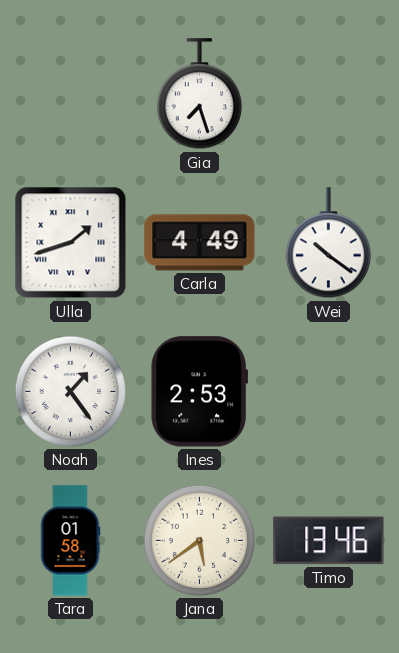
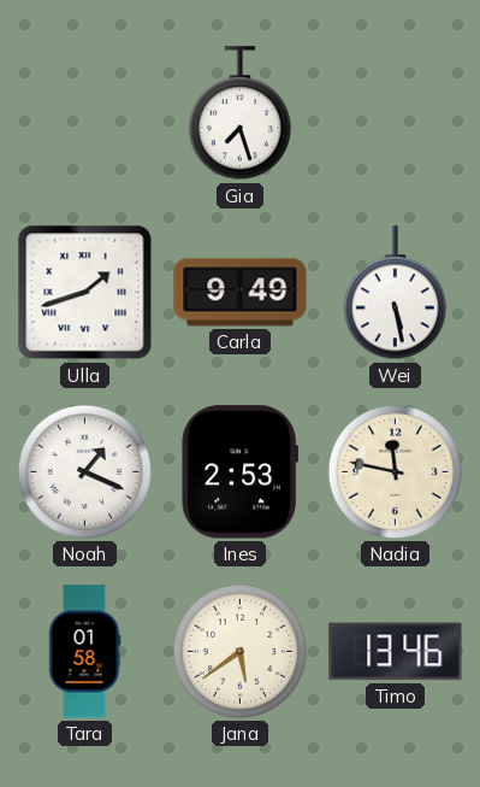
Carla: 4:49 -> 9:49
Wei: 10:21 -> 5:28
Noah: 1:24 -> 1:19
Nadia: none -> 11:47
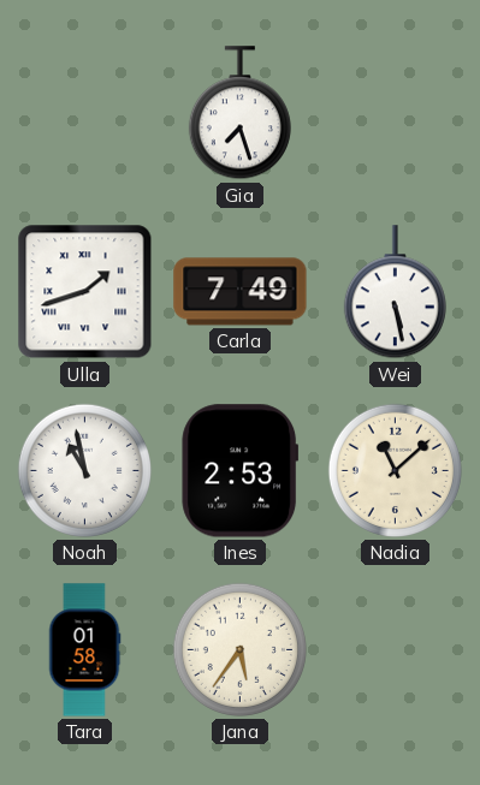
Carla: 9:49 -> 7:49
Noah: 1:19 -> 10:58
Nadia: 11:47 -> 11:08
Jana: 5:39 -> 5:36
Timo: 13:46 -> none
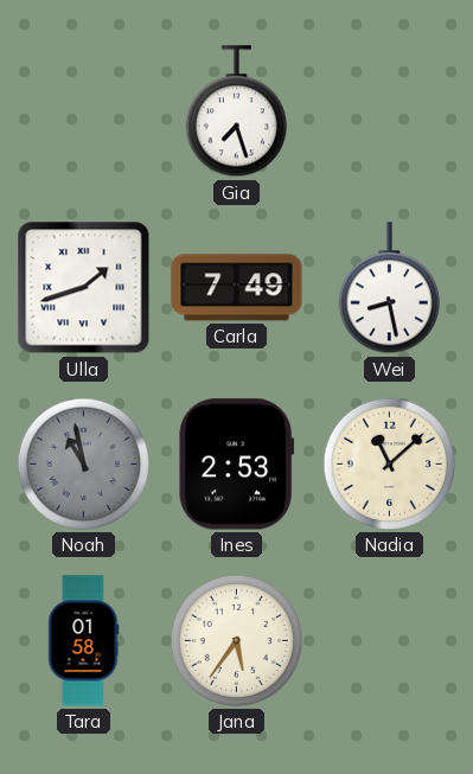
Wei: 5:28 -> 8:28
Noah dial: white -> grey
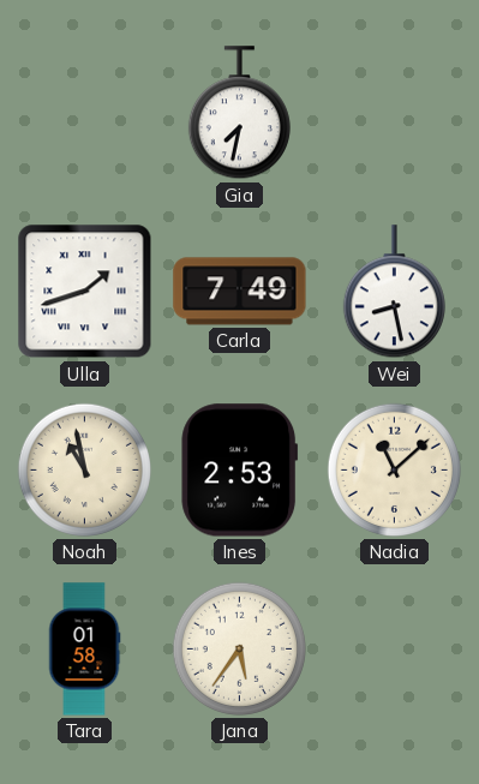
Gia: 7:27 -> 7:32
Noah dial: grey -> cream
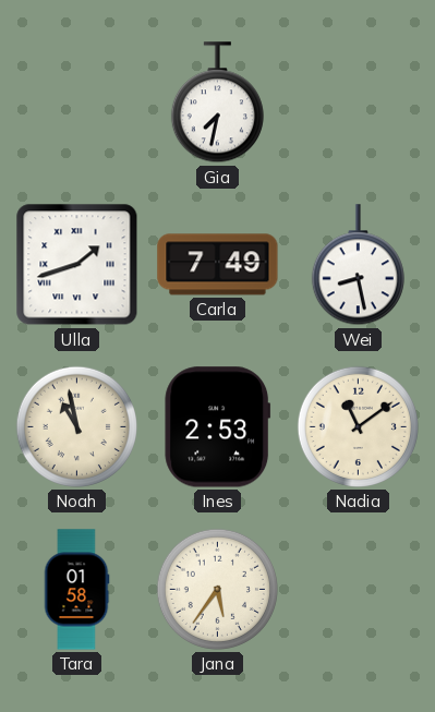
Nadia: 11:08 -> 11:09
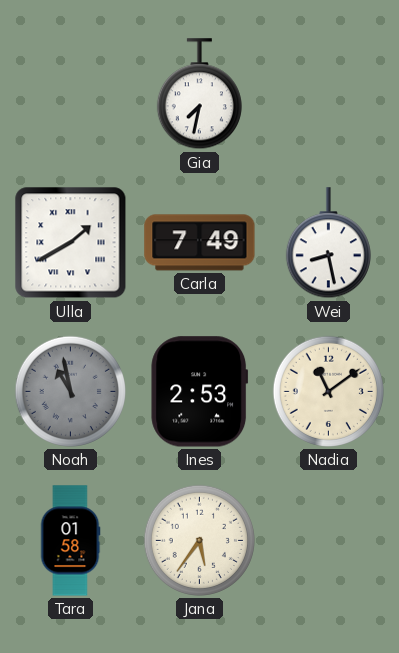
Ulla: 1:42 -> 1:40
Noah dial: cream -> grey
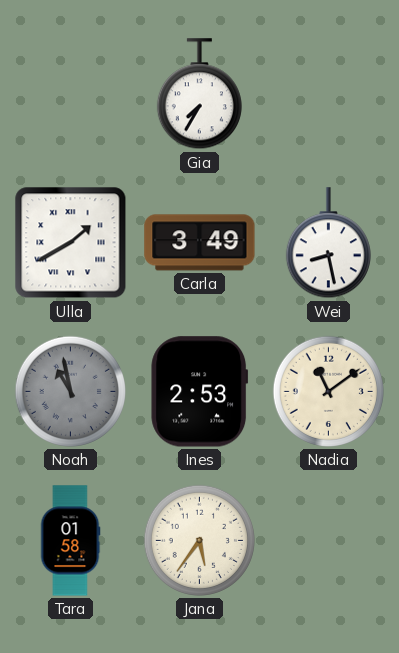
Gia: 7:32 -> 7:35
Carla: 7:49 -> 3:49
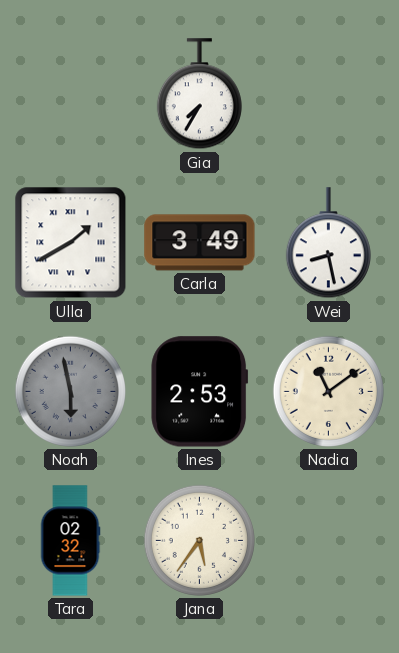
Noah: 10:58 -> 5:58
Tara: 01:58 -> 02:32
